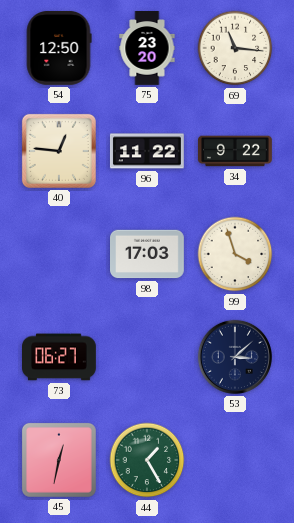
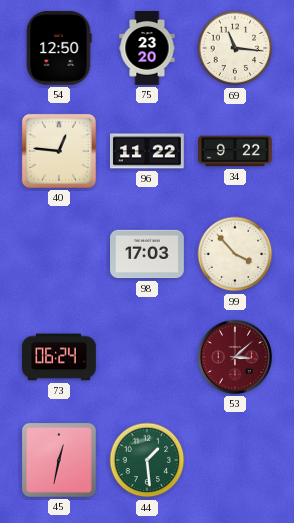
99: 3:57 -> 3:53
73: 06:27 -> 06:24
53 dial: navy -> burgundy
44: 1:25 -> 1:29
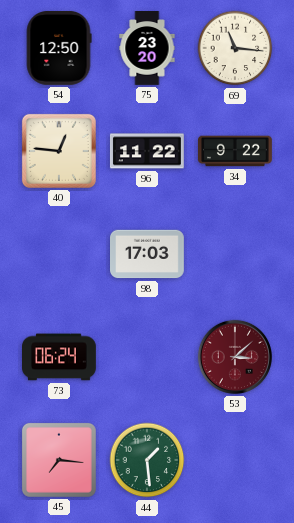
99: 3:53 -> none
45: 12:32 -> 7:16
